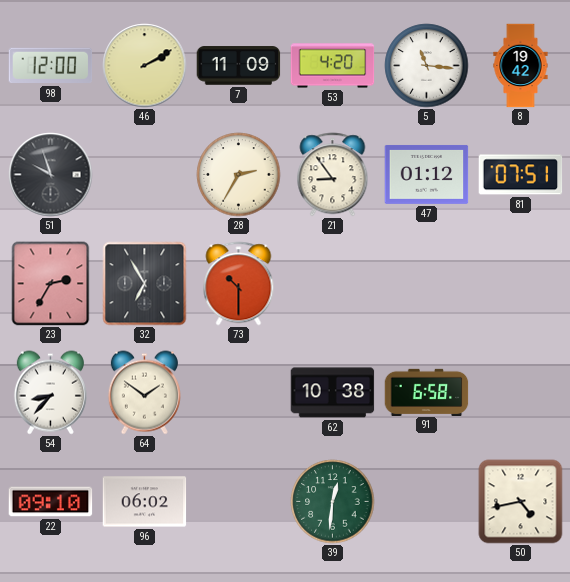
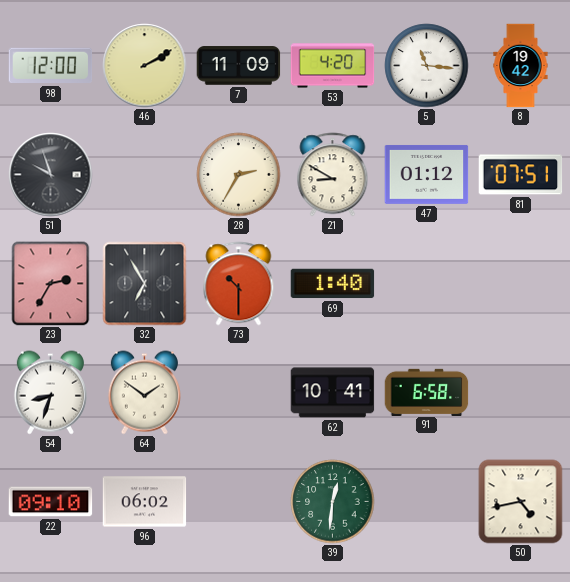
21: 8:54 -> 8:50
69: none -> 1:40
54: 8:37 -> 8:33
62: 10:38 -> 10:41
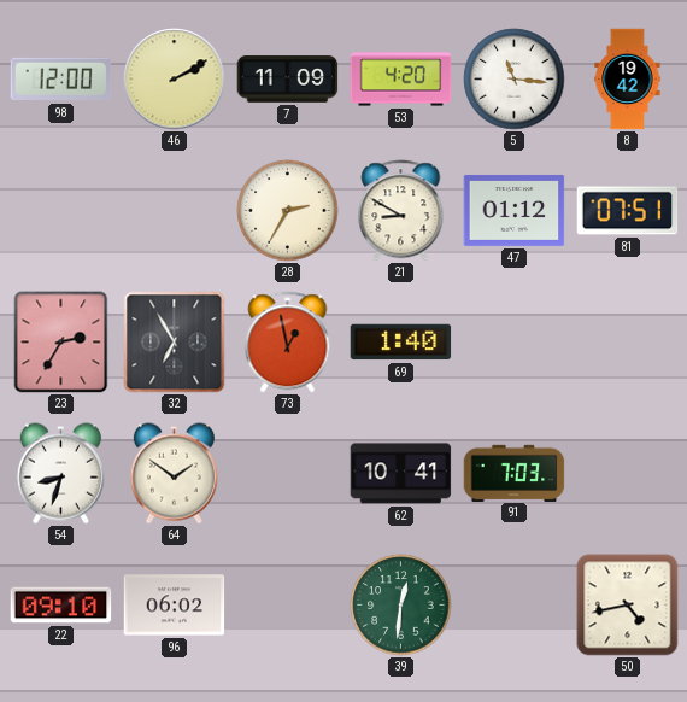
51: 9:57 -> none
73: 10:30 -> 12:58
91: 6:58 -> 7:03
